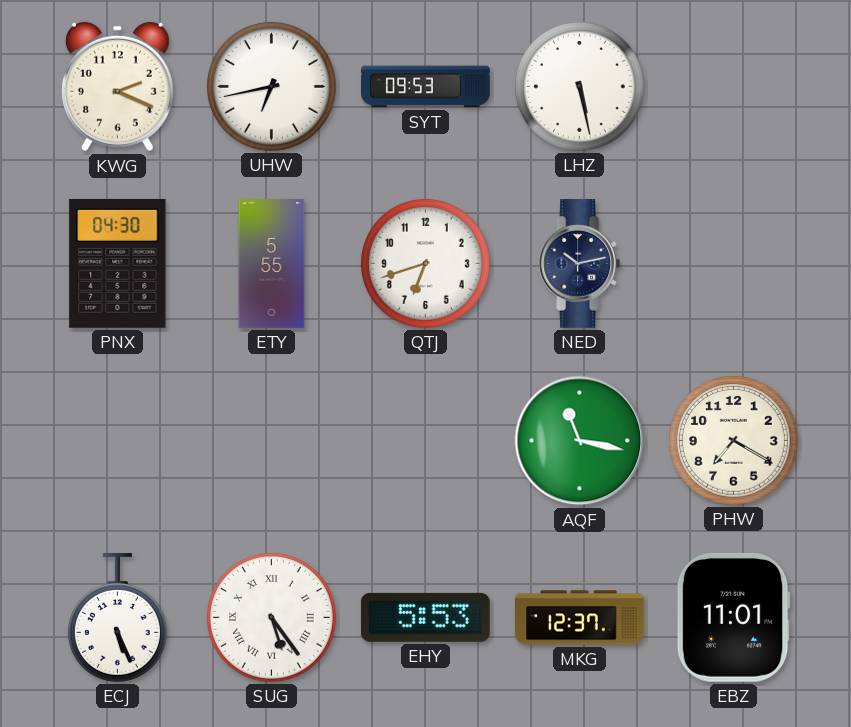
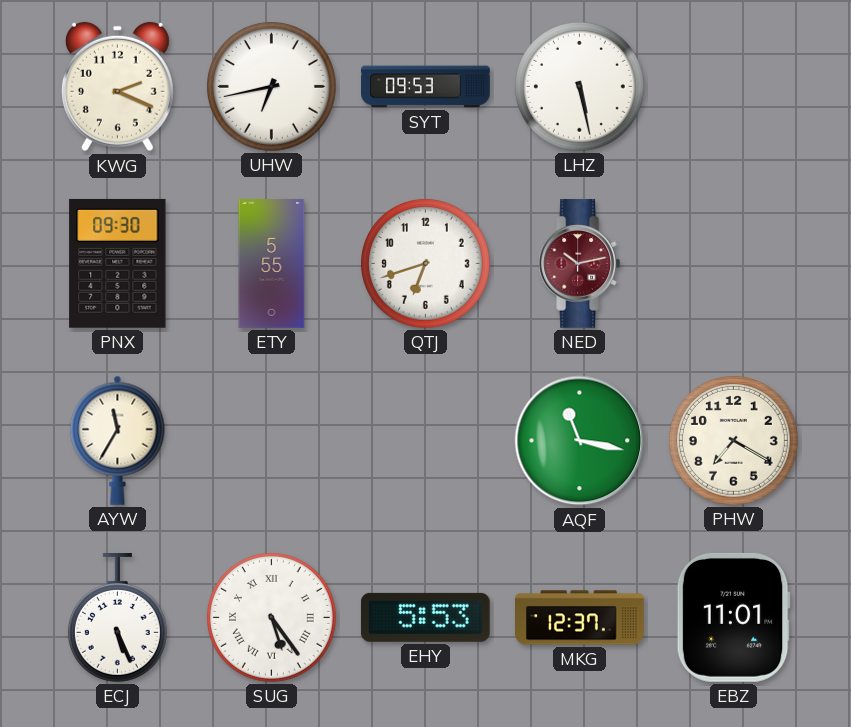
PNX: 04:30 -> 09:30
NED dial: navy -> burgundy
AYW: none -> 11:35
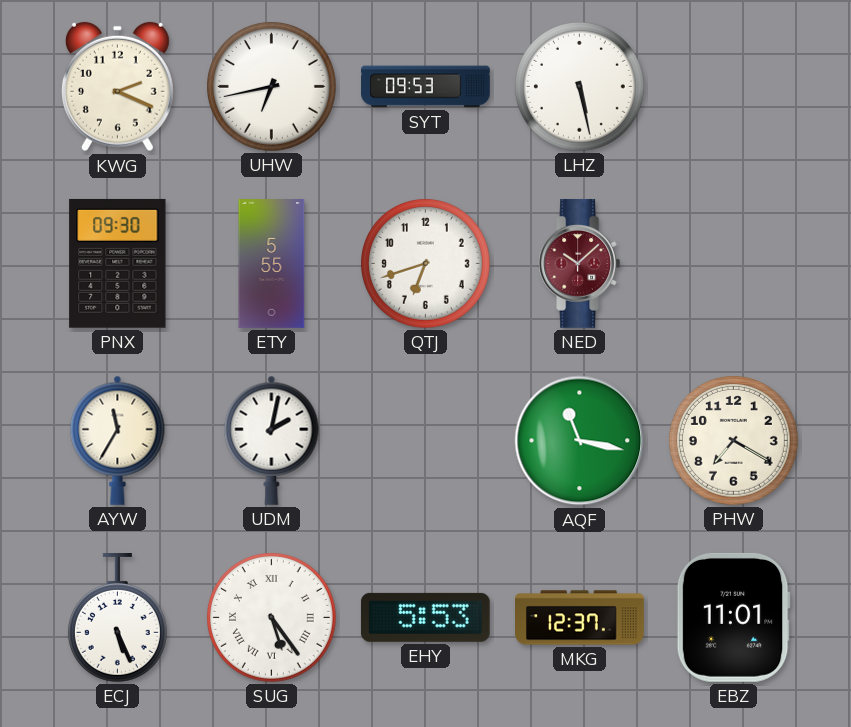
NED: 10:13 -> 10:08
UDM: none -> 2:02
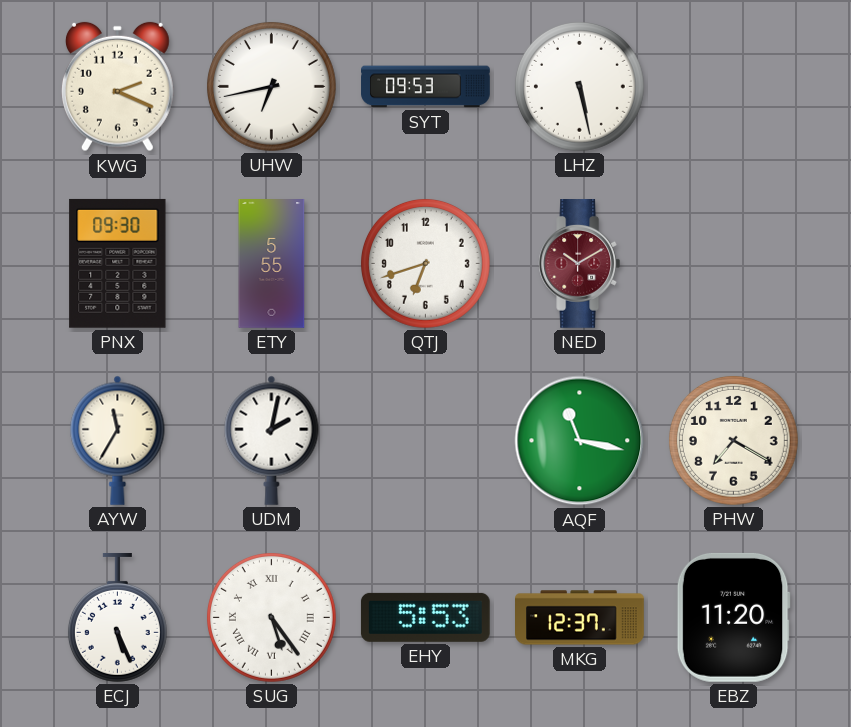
NED: 10:08 -> 10:10
EBZ: 11:01 -> 11:20
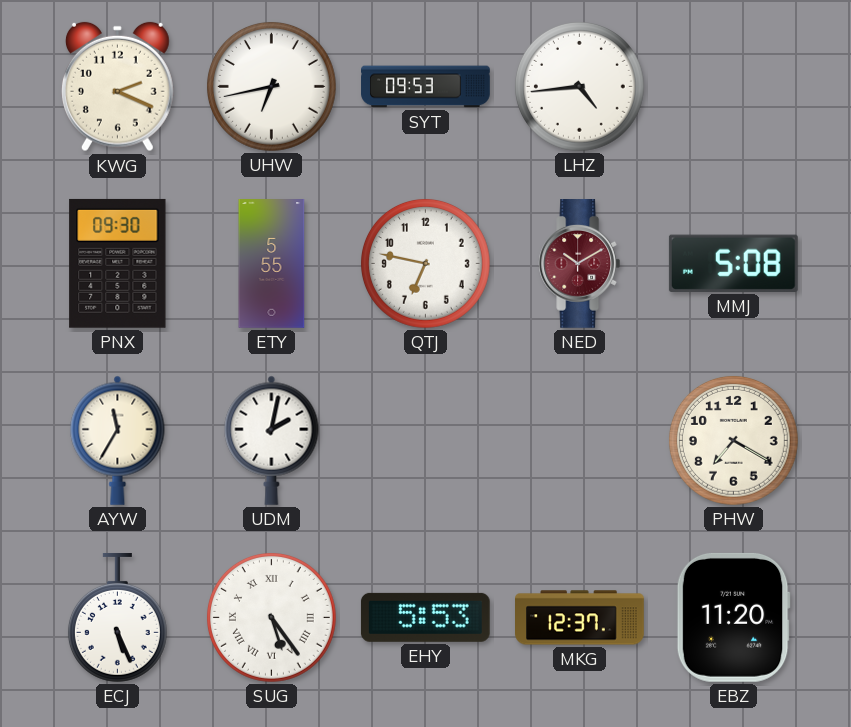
LHZ: 5:28 -> 4:44
QTJ: 6:42 -> 6:47
MMJ: none -> 5:08
AQF: 11:17 -> none
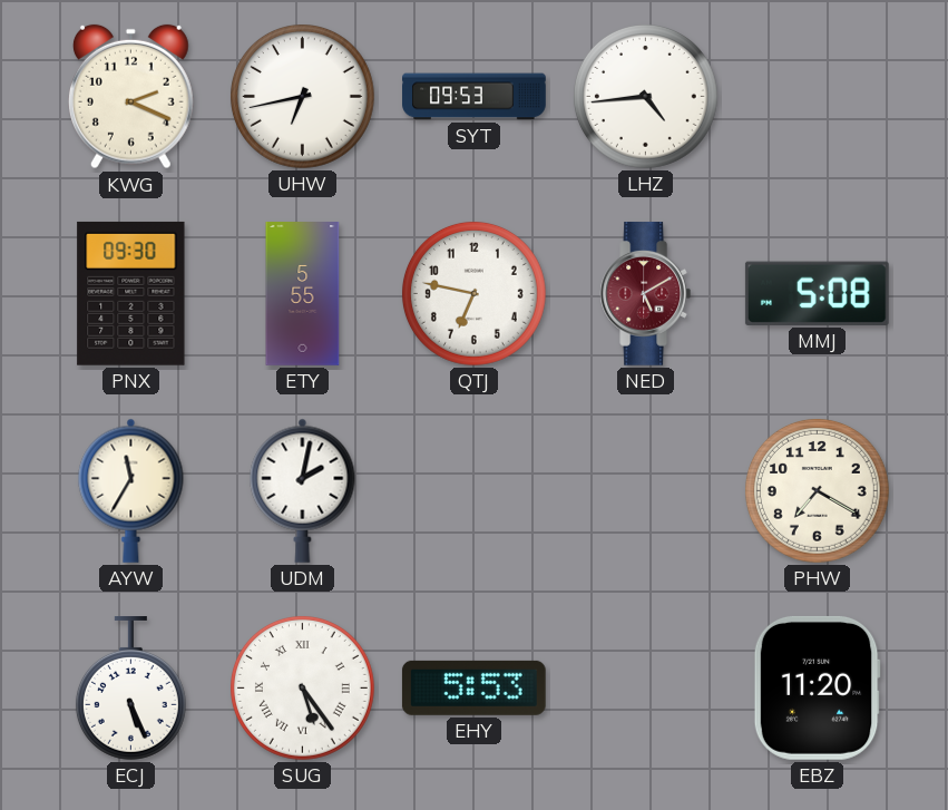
NED: 10:10 -> 5:10
MKG: 12:37 -> none
